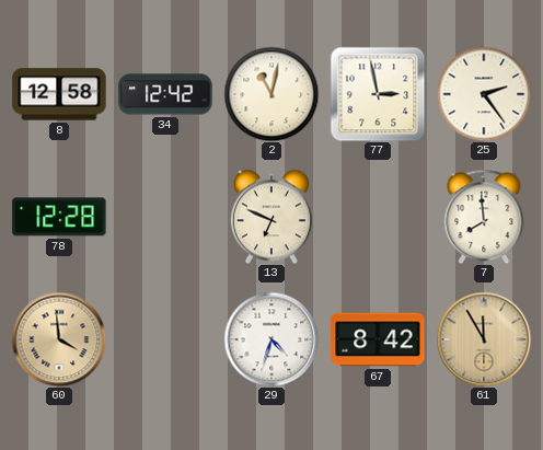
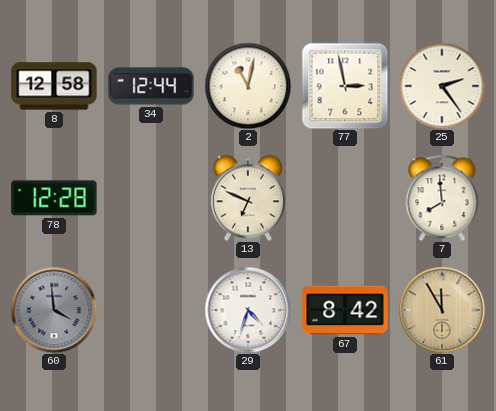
34: 12:42 -> 12:44
60 dial: champagne -> grey
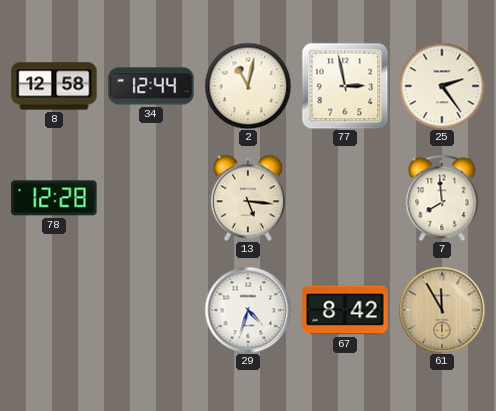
13: 6:49 -> 5:16
60: 3:59 -> none
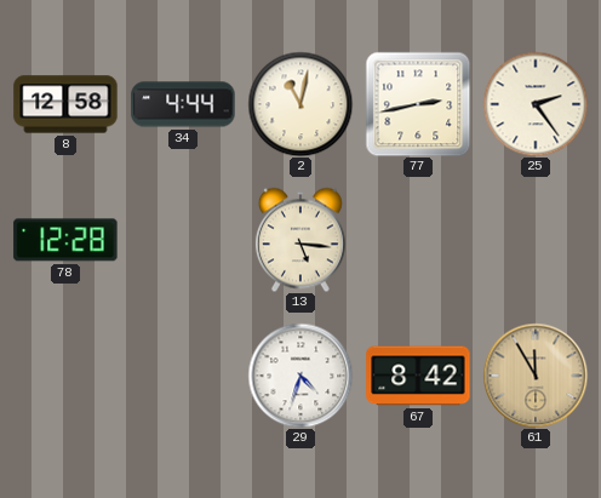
34: 12:44 -> 4:44
77: 2:58 -> 2:43
7: 7:59 -> none
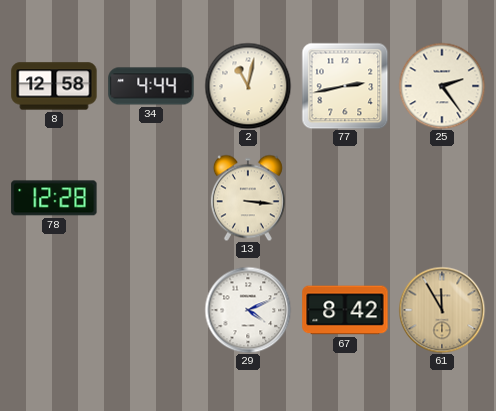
13: 5:16 -> 3:16
29: 4:33 -> 4:11
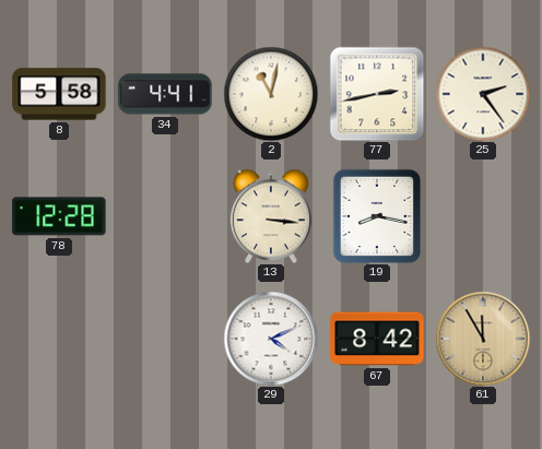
8: 12:58 -> 5:58
34: 4:44 -> 4:41
19: none -> 8:17
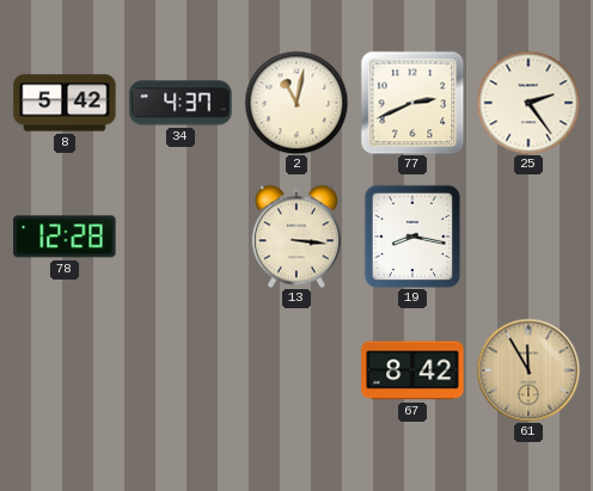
8: 5:58 -> 5:42
34: 4:41 -> 4:37
77: 2:43 -> 2:41
29: 4:11 -> none
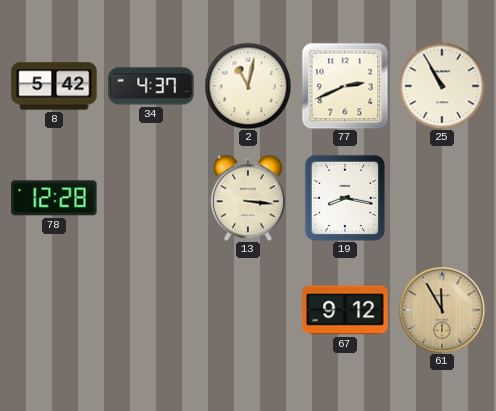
25: 2:24 -> 10:55
67: 8:42 -> 9:12
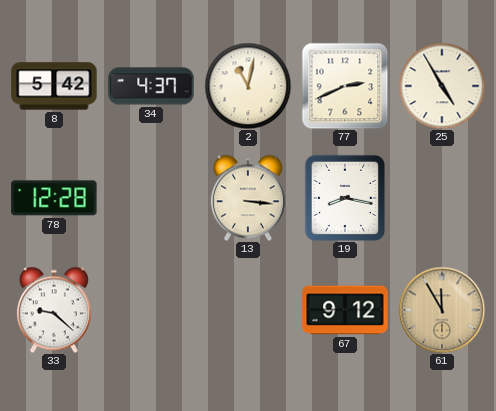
25: 10:55 -> 4:55
33: none -> 9:22
